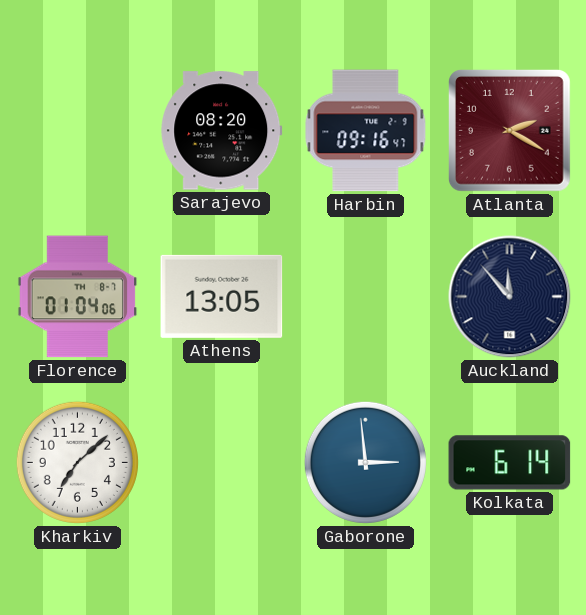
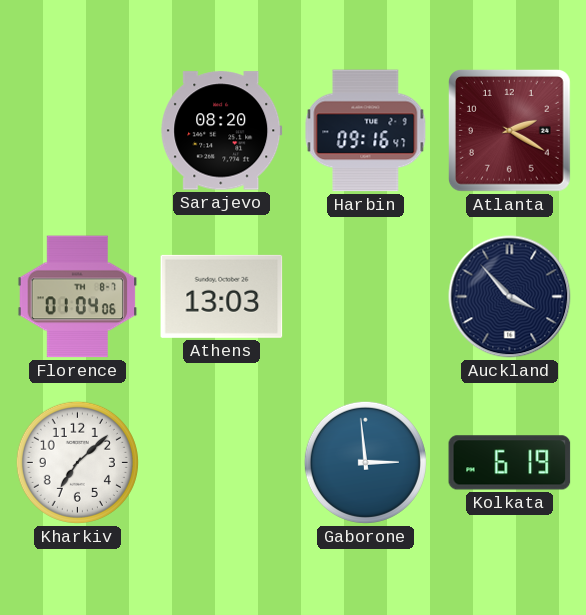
Athens: 13:05 -> 13:03
Auckland: 11:53 -> 3:53
Kolkata: 6:14 -> 6:19
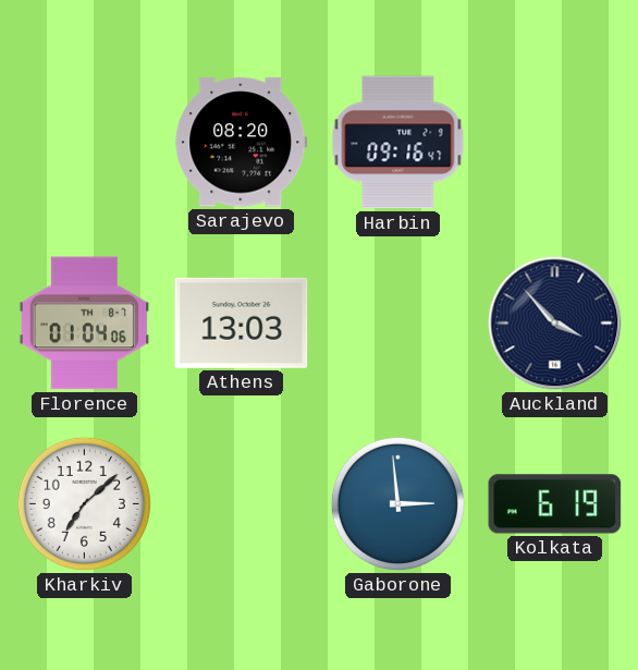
Atlanta: 2:20 -> none
